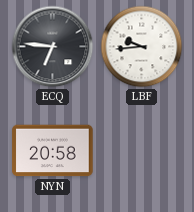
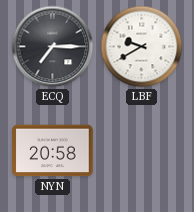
ECQ: 6:46 -> 7:15
LBF: 9:44 -> 9:40
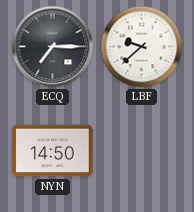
LBF: 9:40 -> 9:38
NYN: 20:58 -> 14:50
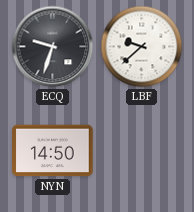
ECQ: 7:15 -> 9:33
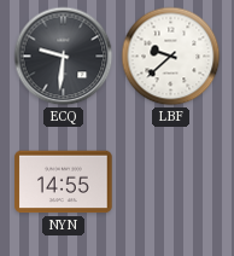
ECQ: 9:33 -> 9:31
NYN: 14:50 -> 14:55
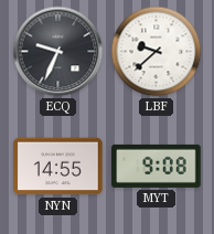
ECQ: 9:31 -> 9:34
MYT: none -> 9:08
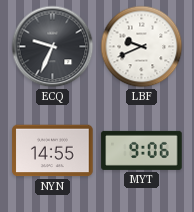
LBF: 9:38 -> 9:41
MYT: 9:08 -> 9:06
